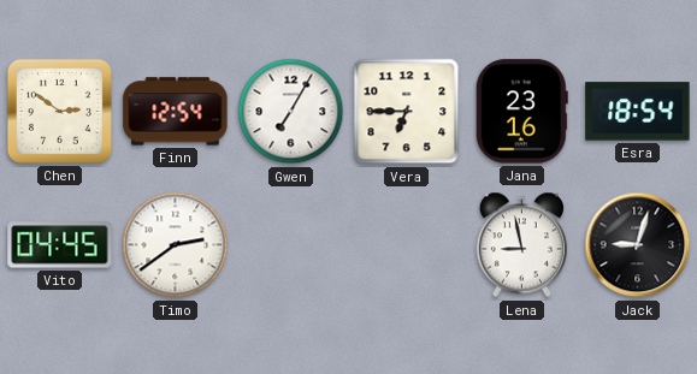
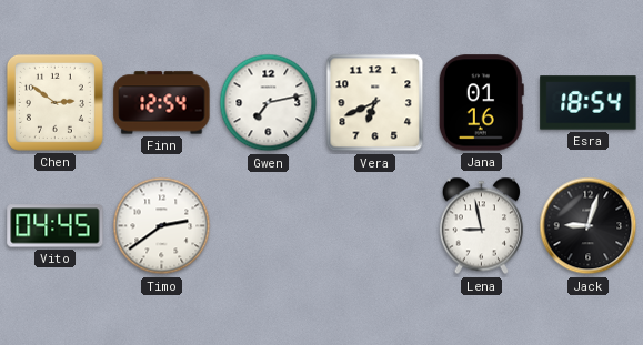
Gwen: 7:05 -> 7:13
Vera: 6:45 -> 6:41
Jana: 23:16 -> 01:16
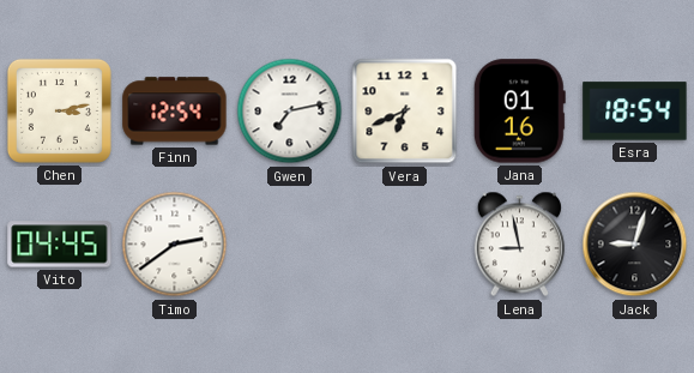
Chen: 2:51 -> 3:13
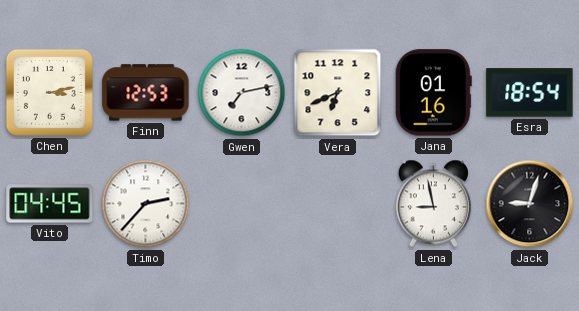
Finn: 12:54 -> 12:53
Timo: 2:39 -> 2:37
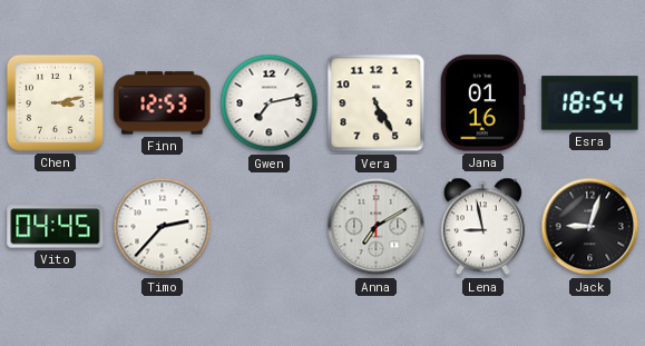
Vera: 6:41 -> 5:25
Anna: none -> 7:10
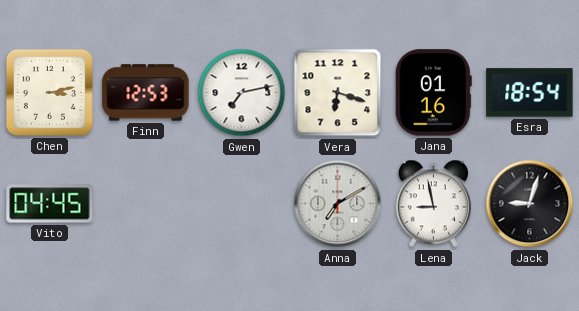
Vera: 5:25 -> 6:18
Timo: 2:37 -> none
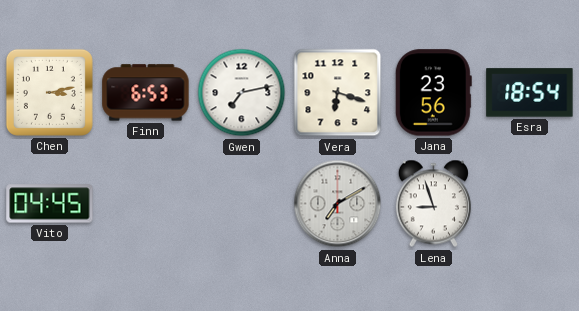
Finn: 12:53 -> 6:53
Jana: 01:16 -> 23:56
Lena: 8:58 -> 8:57
Jack: 9:03 -> none
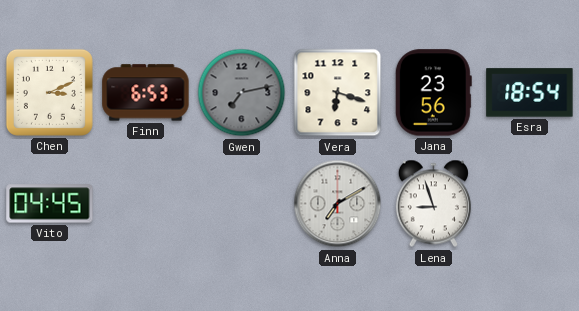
Chen: 3:13 -> 3:11
Gwen dial: white -> grey
